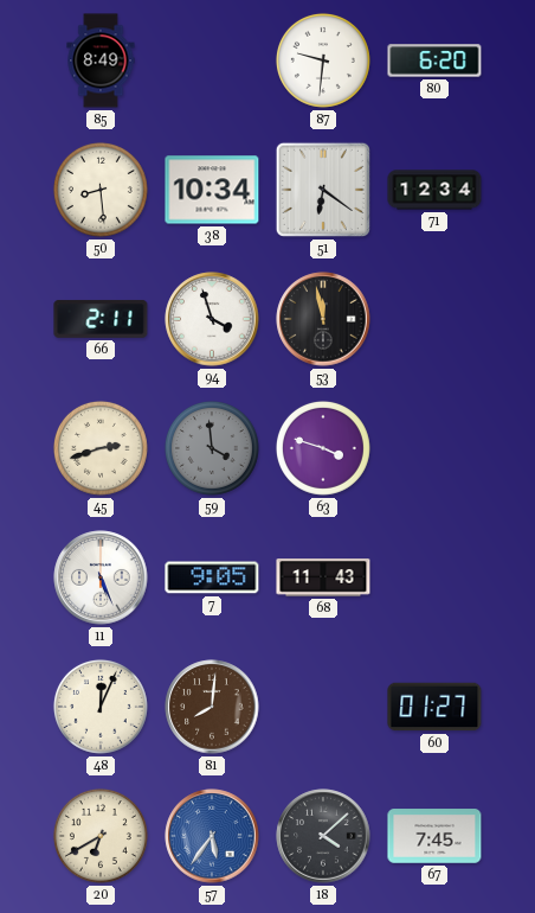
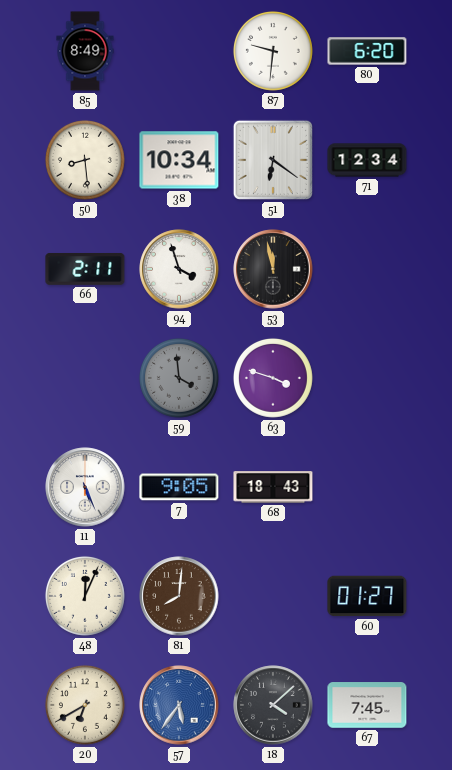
45: 2:42 -> none
68: 11:43 -> 18:43
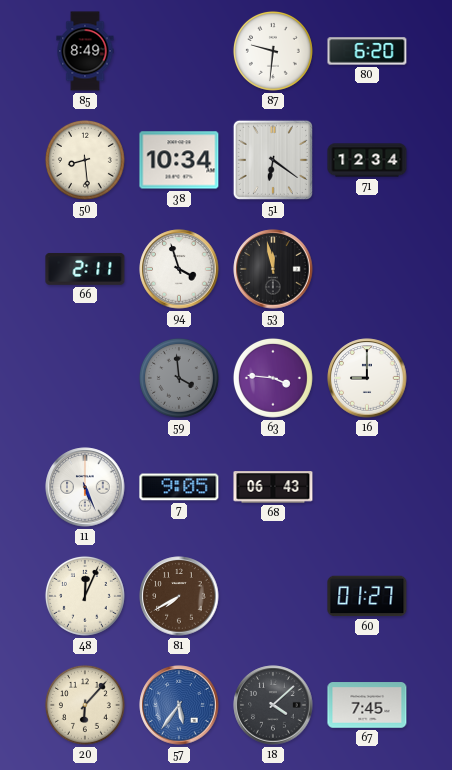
63: 3:48 -> 3:46
16: none -> 9:00
68: 18:43 -> 06:43
81: 8:01 -> 7:40
20: 6:40 -> 6:07
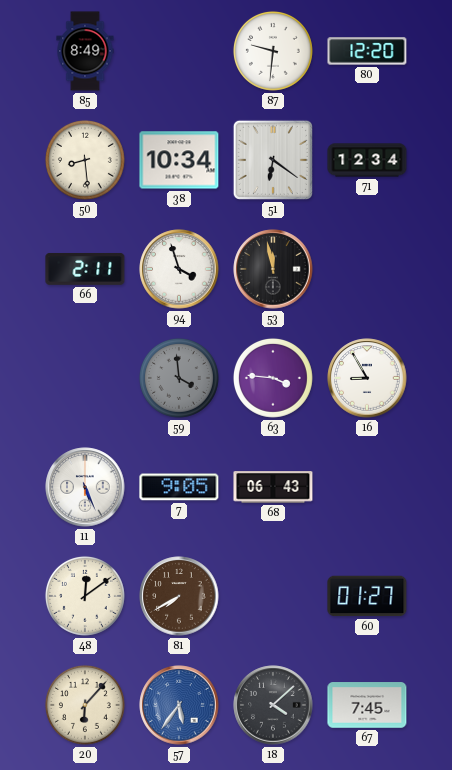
80: 6:20 -> 12:20
16: 9:00 -> 8:55
48: 12:04 -> 12:09
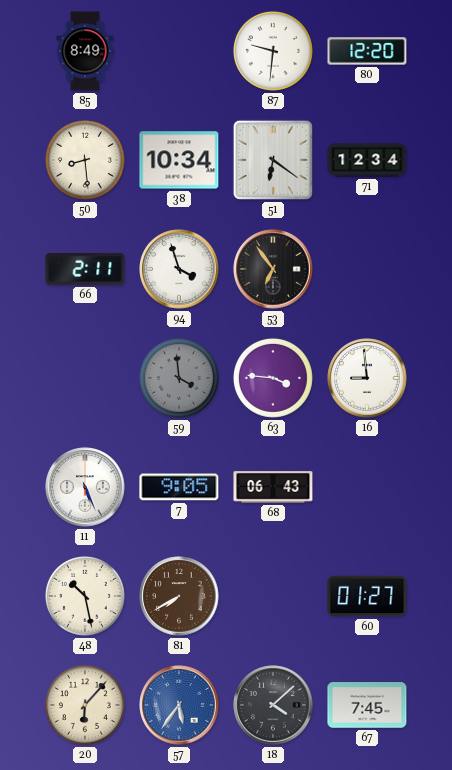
53: 11:58 -> 6:54
16: 8:55 -> 8:59
48: 12:09 -> 10:28
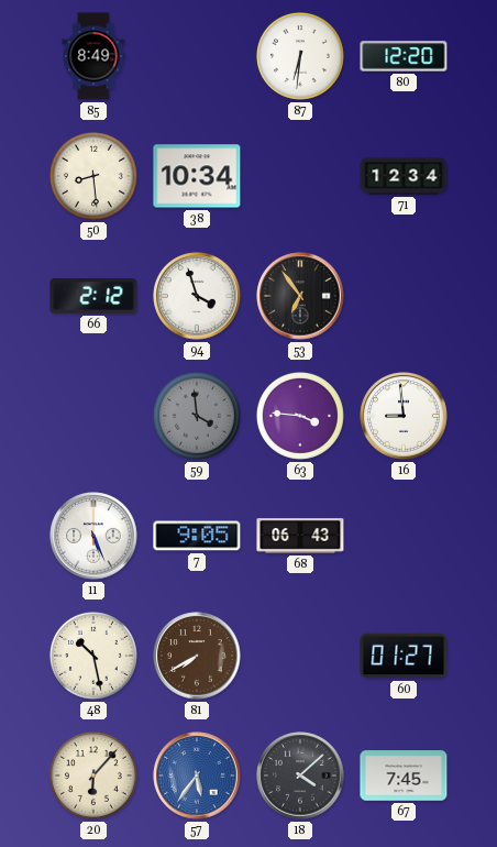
87: 9:31 -> 6:31
51: 6:21 -> none
66: 2:11 -> 2:12
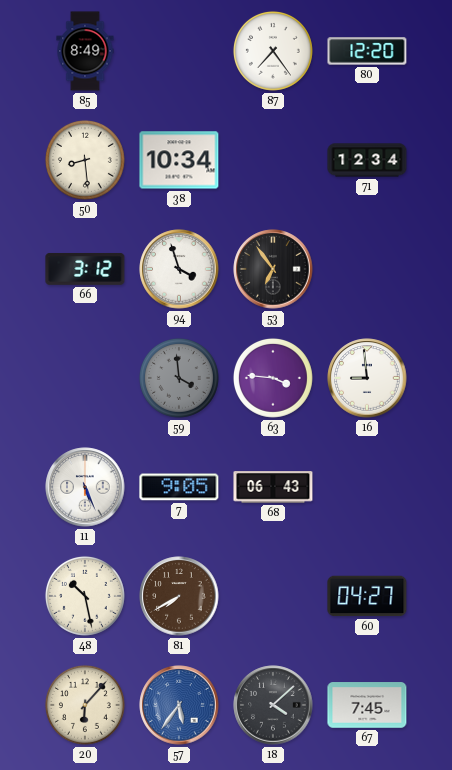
87: 6:31 -> 7:24
66: 2:12 -> 3:12
60: 01:27 -> 04:27
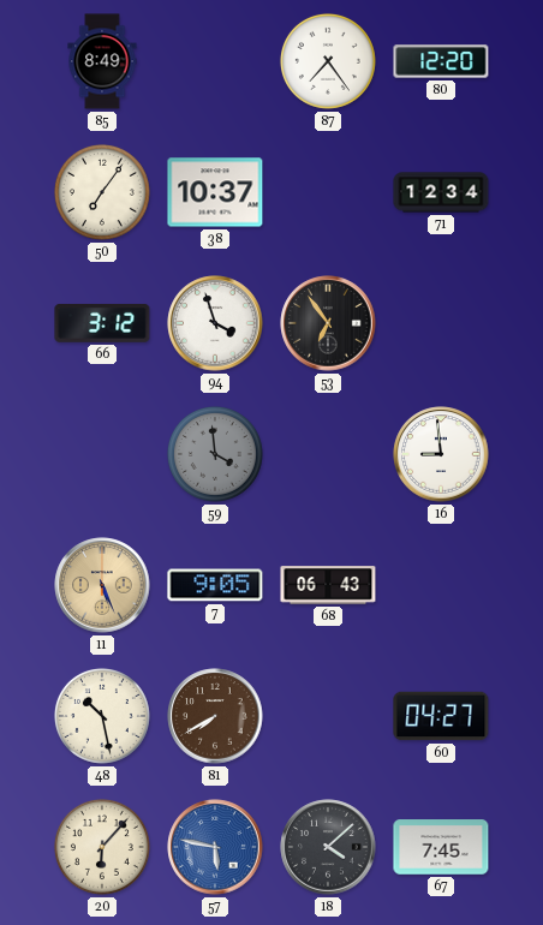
50: 8:29 -> 7:06
38: 10:34 -> 10:37
63: 3:46 -> none
11 dial: white -> champagne
57: 5:36 -> 5:47
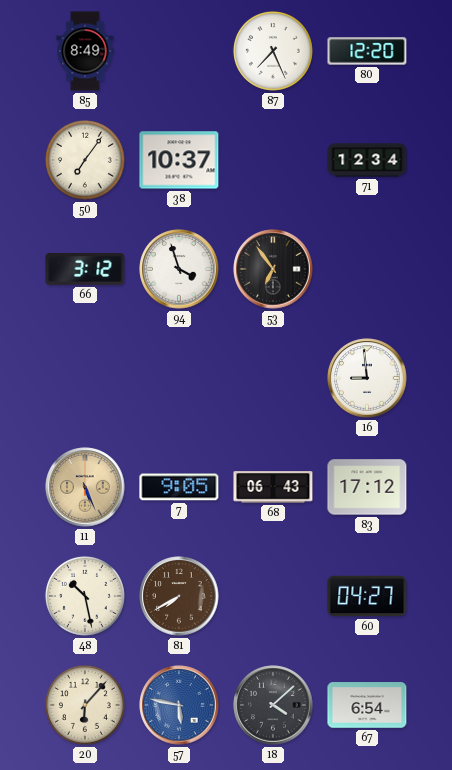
87: 7:24 -> 7:26
59: 3:59 -> none
83: none -> 17:12
67: 7:45 -> 6:54
